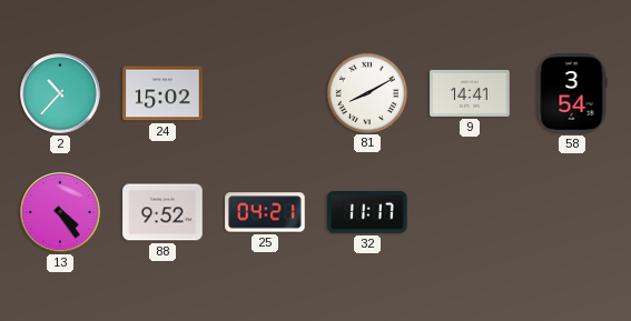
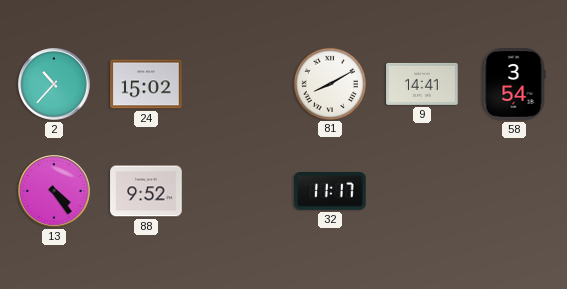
25: 04:21 -> none
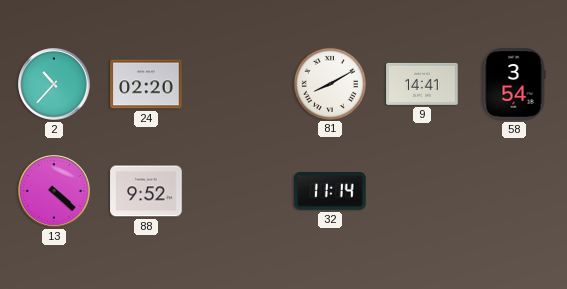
24: 15:02 -> 02:20
13: 4:24 -> 4:22
32: 11:17 -> 11:14
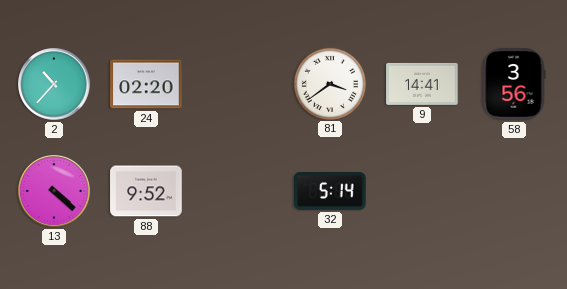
81: 8:10 -> 3:39
58: 3:54 -> 3:56
32: 11:14 -> 5:14
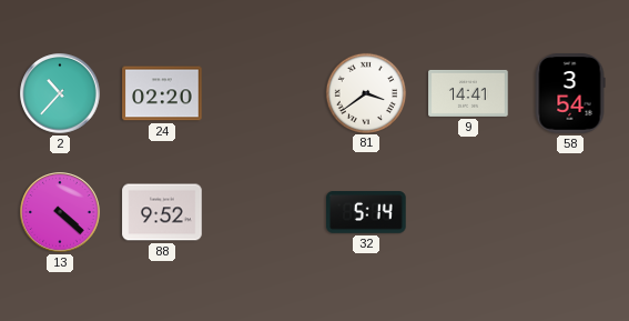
58: 3:56 -> 3:54
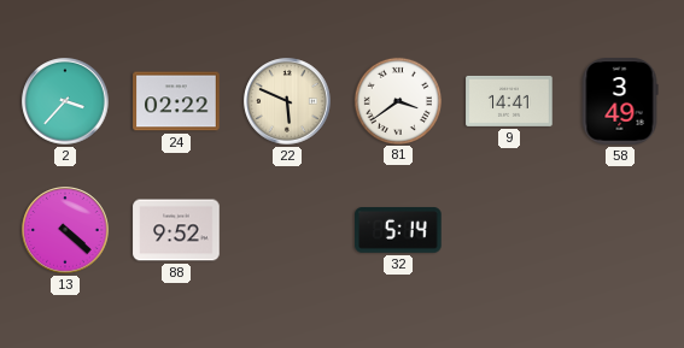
2: 10:37 -> 3:37
24: 02:20 -> 02:22
22: none -> 5:49
58: 3:54 -> 3:49
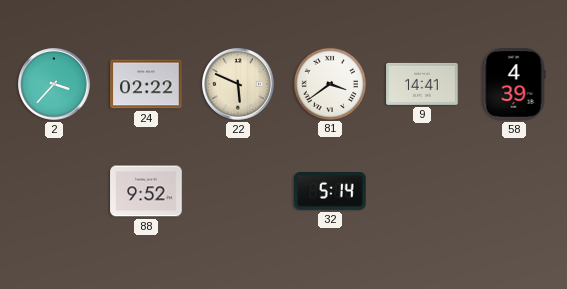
58: 3:49 -> 4:39
13: 4:22 -> none
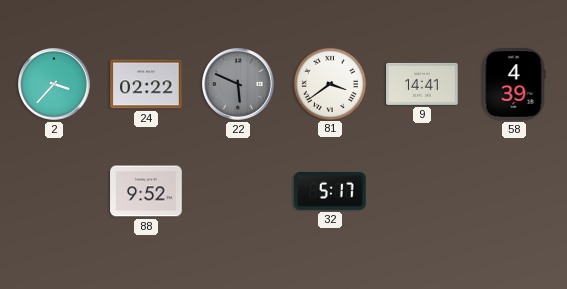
22 dial: cream -> grey
32: 5:14 -> 5:17
